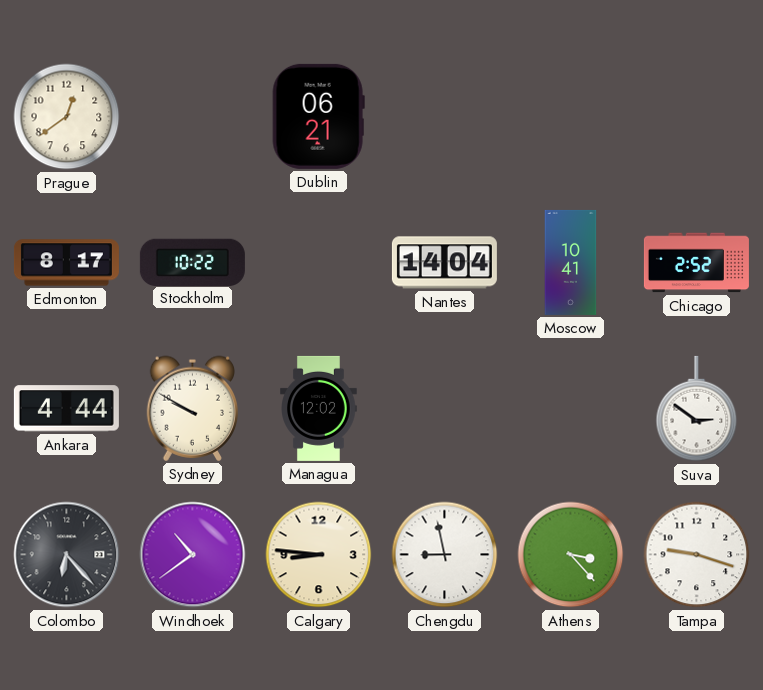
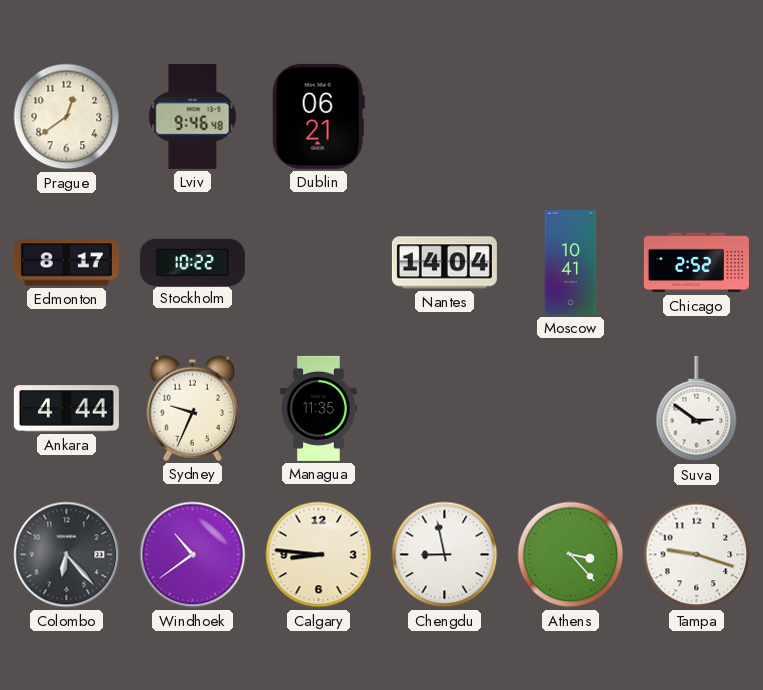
Lviv: none -> 9:46
Sydney: 9:50 -> 9:34
Managua: 12:02 -> 11:35
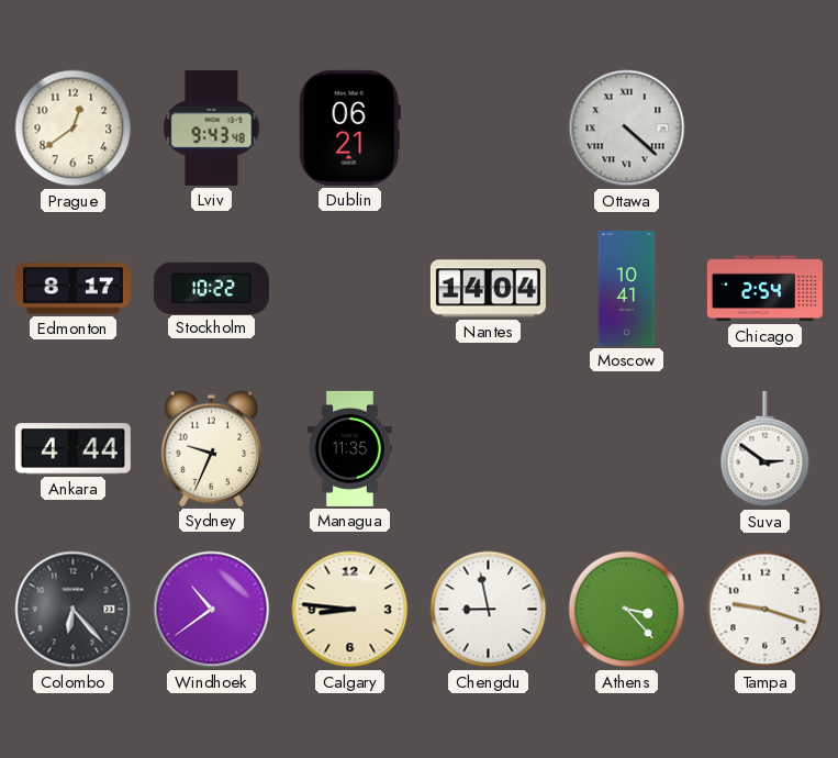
Lviv: 9:46 -> 9:43
Ottawa: none -> 4:22
Chicago: 2:52 -> 2:54
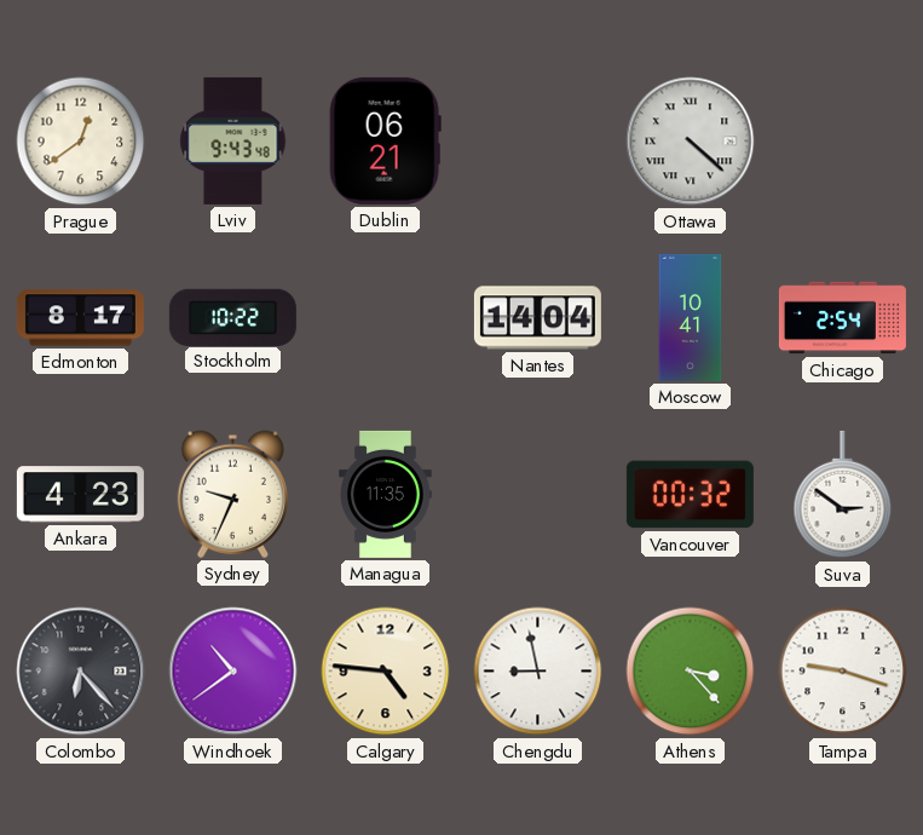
Ankara: 4:44 -> 4:23
Vancouver: none -> 00:32
Calgary: 8:46 -> 4:46
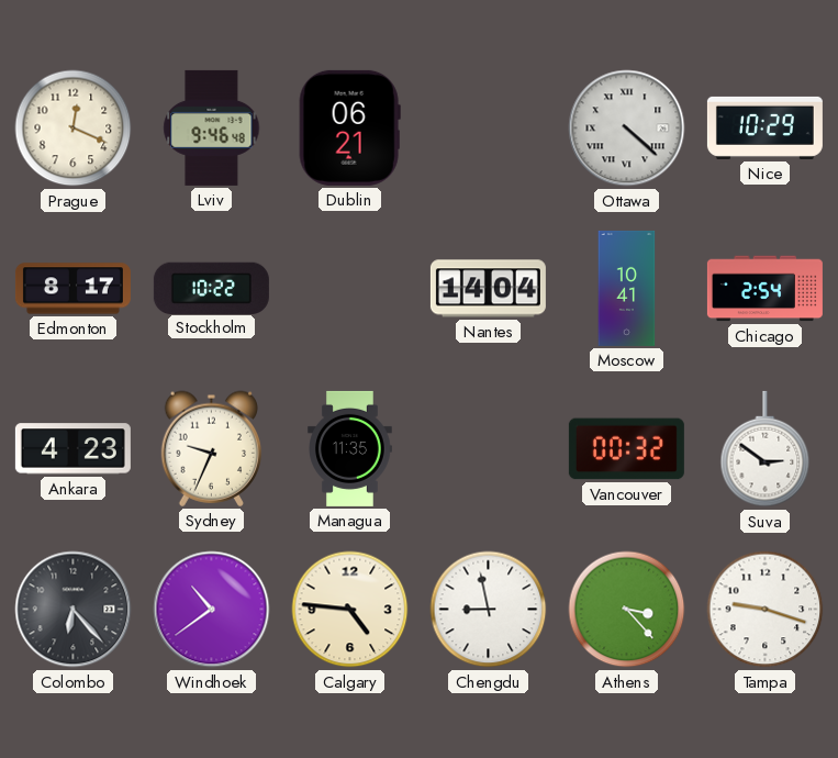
Prague: 12:39 -> 12:19
Lviv: 9:43 -> 9:46
Nice: none -> 10:29
